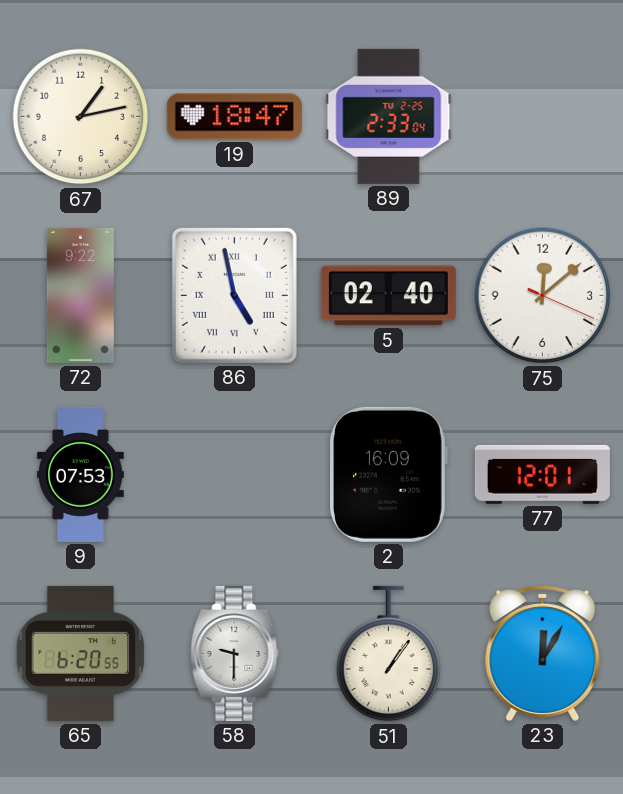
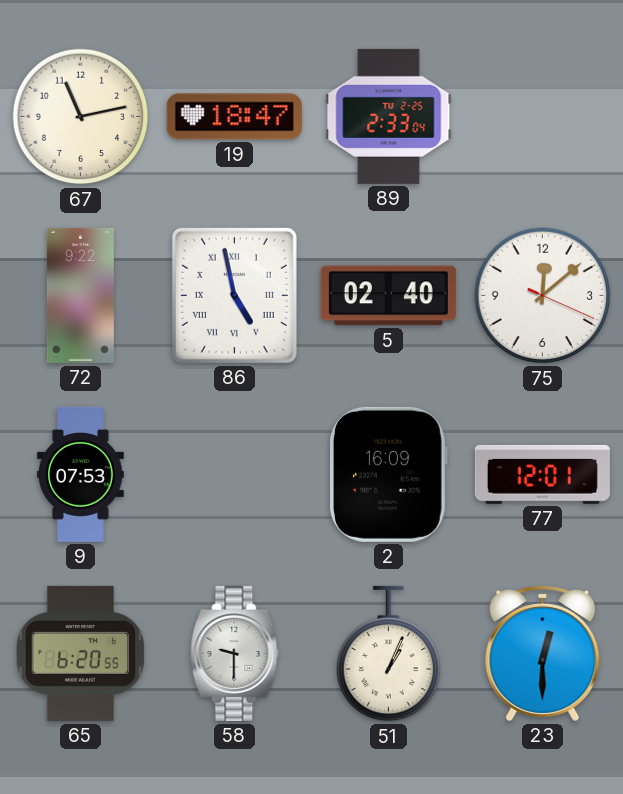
67: 1:13 -> 11:13
51: 1:06 -> 1:04
23: 12:05 -> 12:30
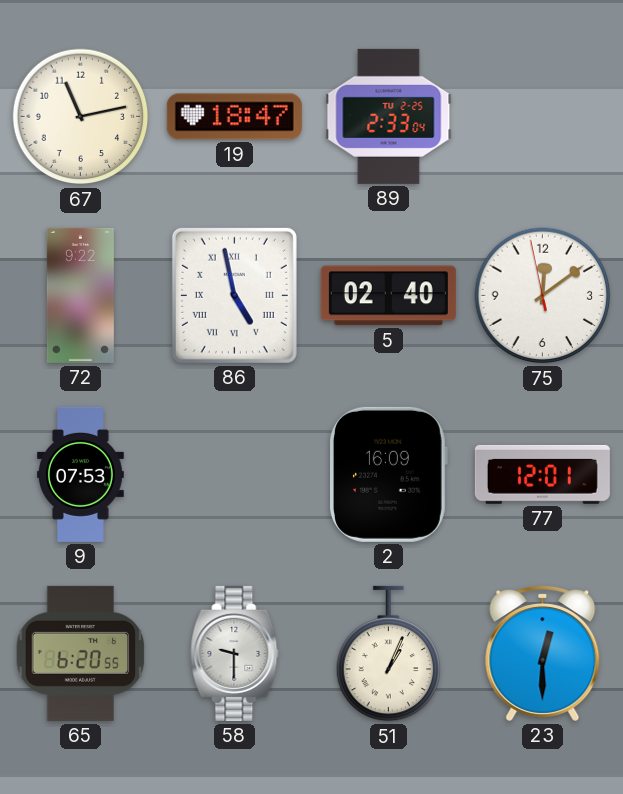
75: 12:08:19 -> 12:08:58
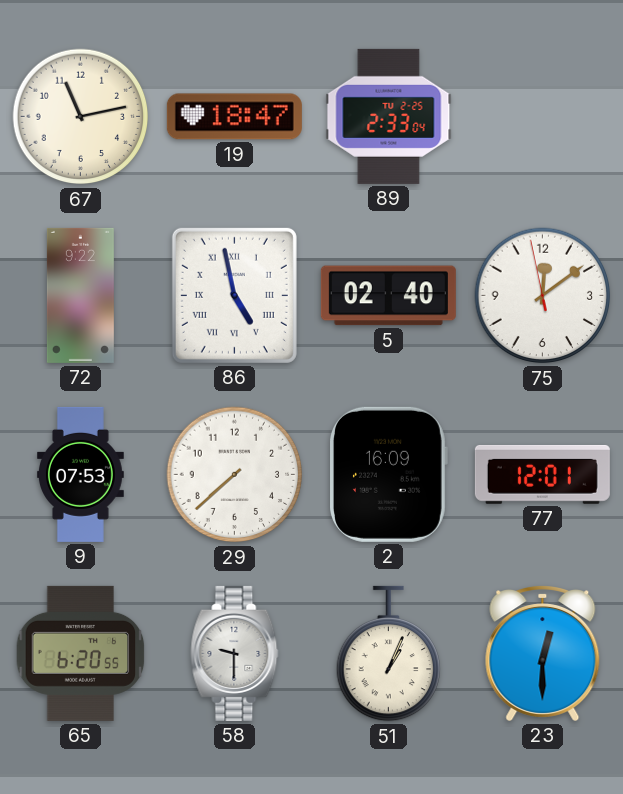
29: none -> 7:38
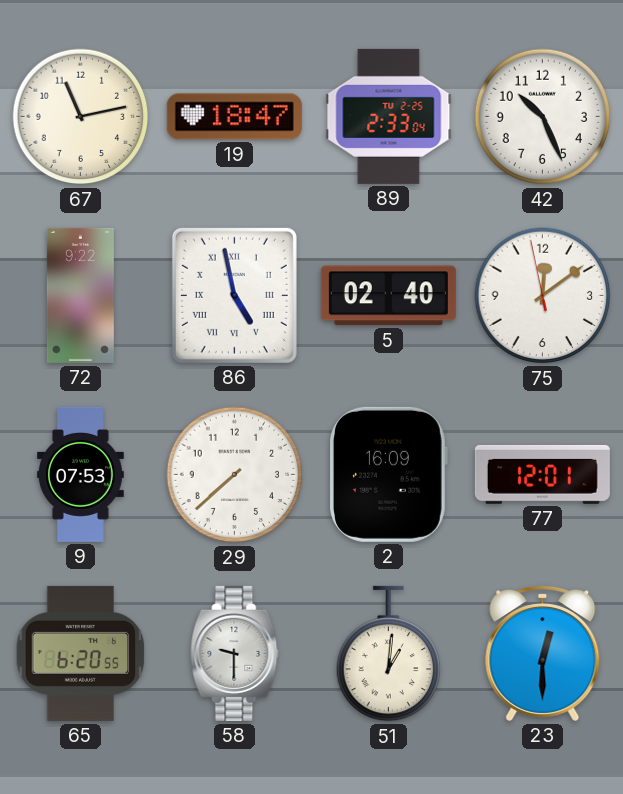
42: none -> 10:26
51: 1:04 -> 1:01
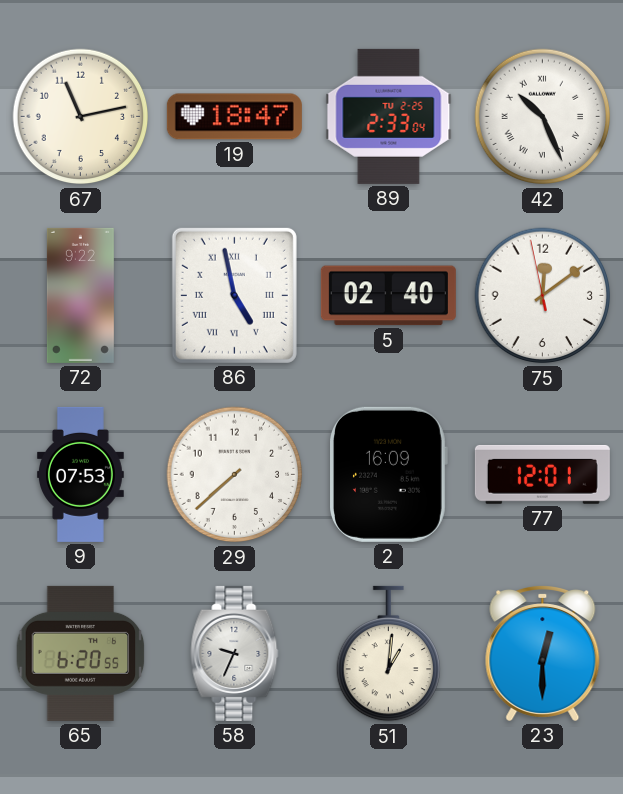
42 numerals: Arabic -> Roman
58: 9:30 -> 9:34
